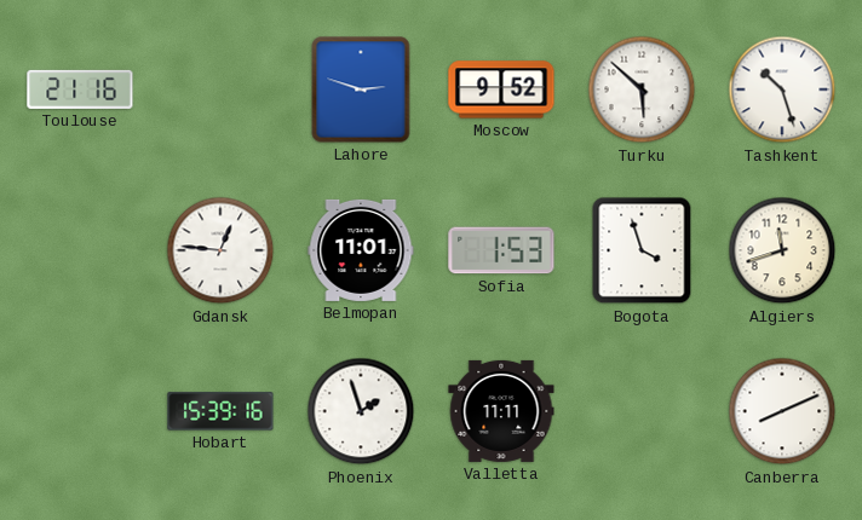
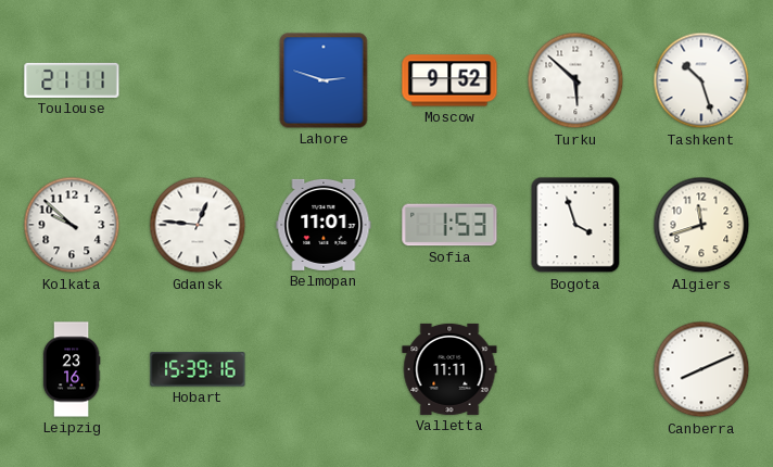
Toulouse: 21:16 -> 21:11
Kolkata: none -> 9:52
Leipzig: none -> 23:16
Phoenix: 1:57 -> none
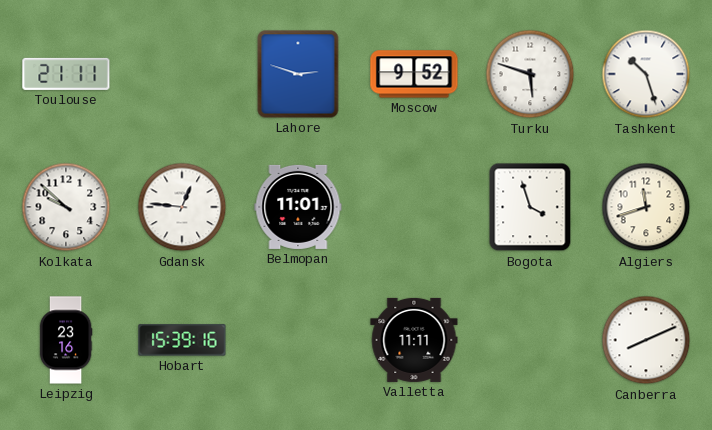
Turku: 5:52 -> 5:48
Sofia: 1:53 -> none
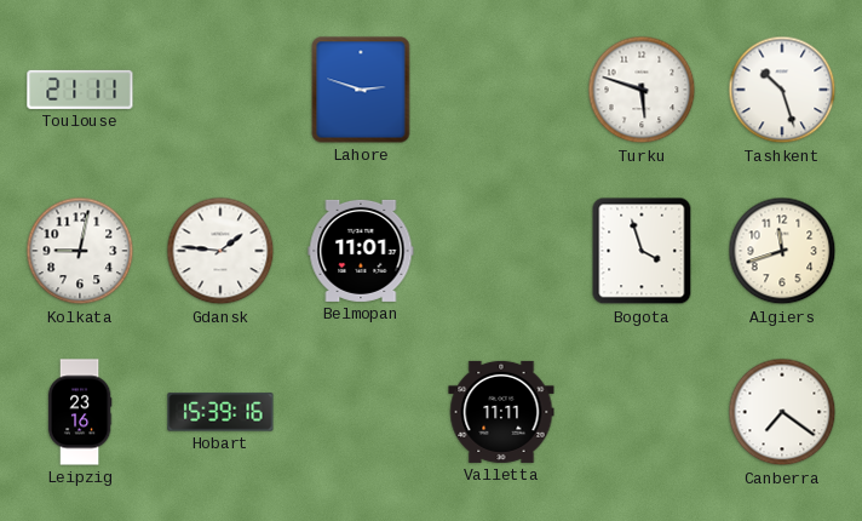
Moscow: 9:52 -> none
Kolkata: 9:52 -> 9:02
Gdansk: 12:46 -> 1:46
Canberra: 8:11 -> 7:21
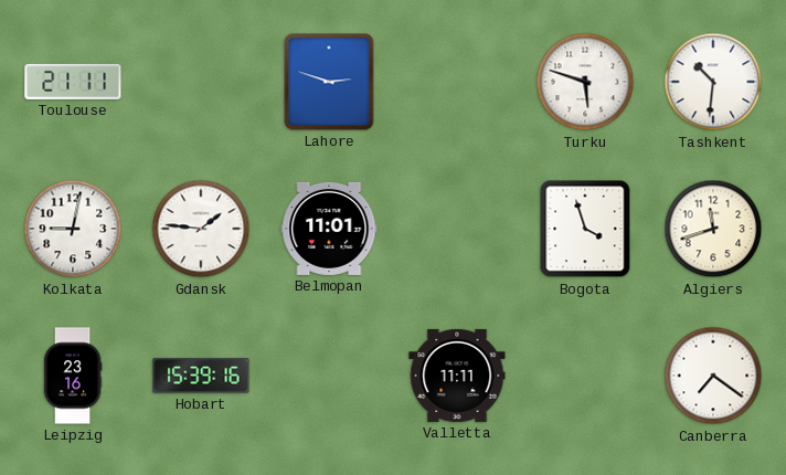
Tashkent: 10:27 -> 10:31
